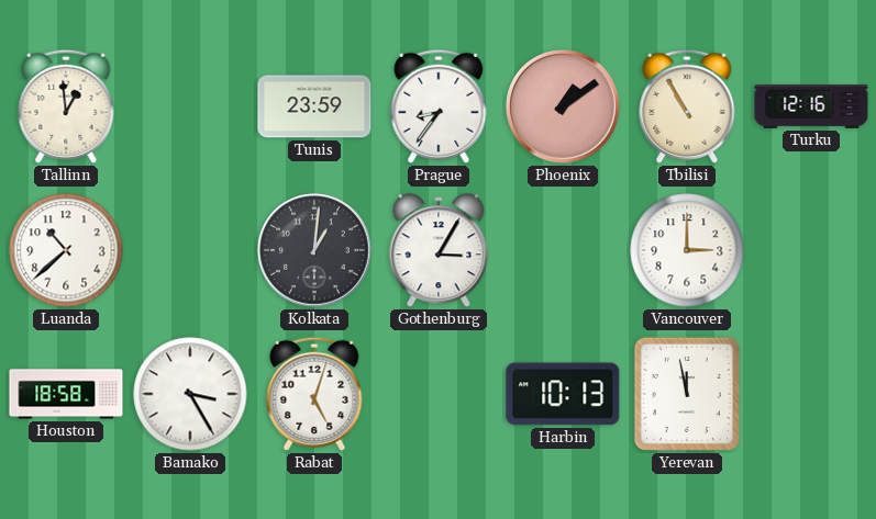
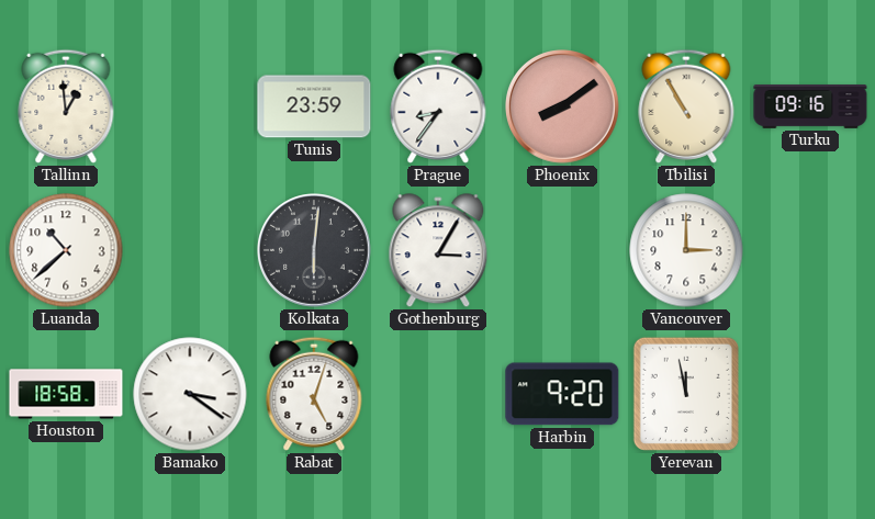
Phoenix: 1:09 -> 8:09
Turku: 12:16 -> 09:16
Kolkata: 1:01 -> 6:01
Bamako: 3:25 -> 3:21
Harbin: 10:13 -> 9:20
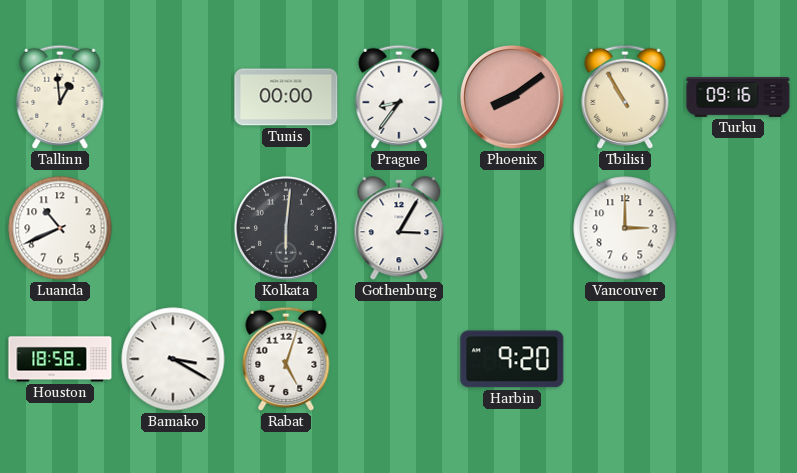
Tunis: 23:59 -> 00:00
Luanda: 10:38 -> 10:41
Bamako: 3:21 -> 3:20
Yerevan: 11:58 -> none
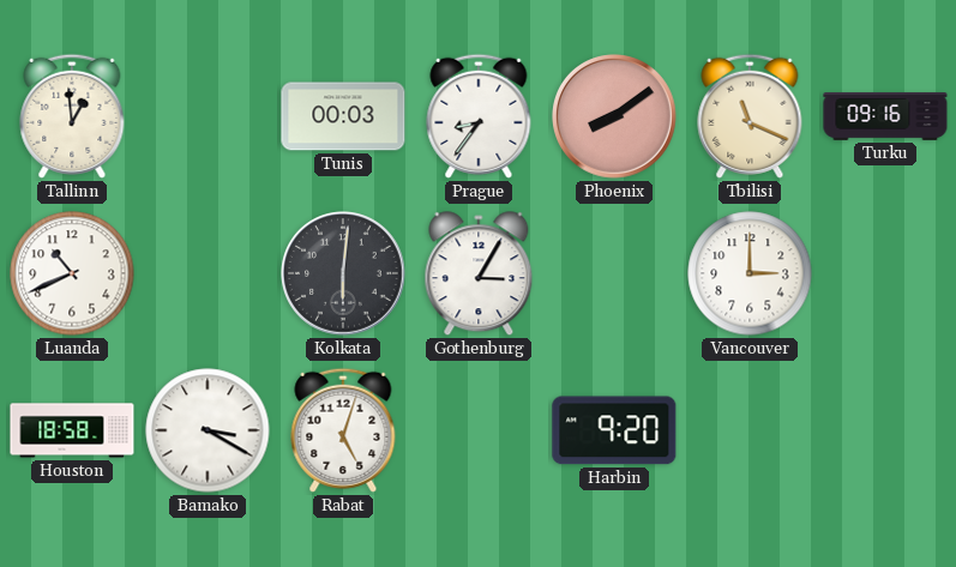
Tunis: 00:00 -> 00:03
Tbilisi: 10:55 -> 11:19
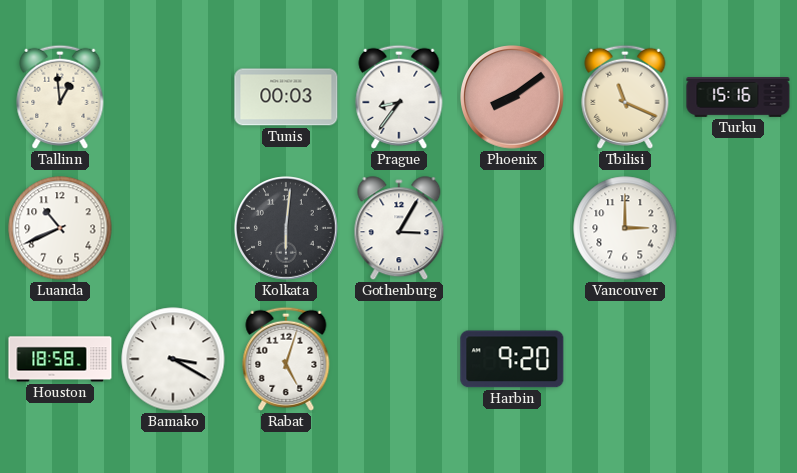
Turku: 09:16 -> 15:16
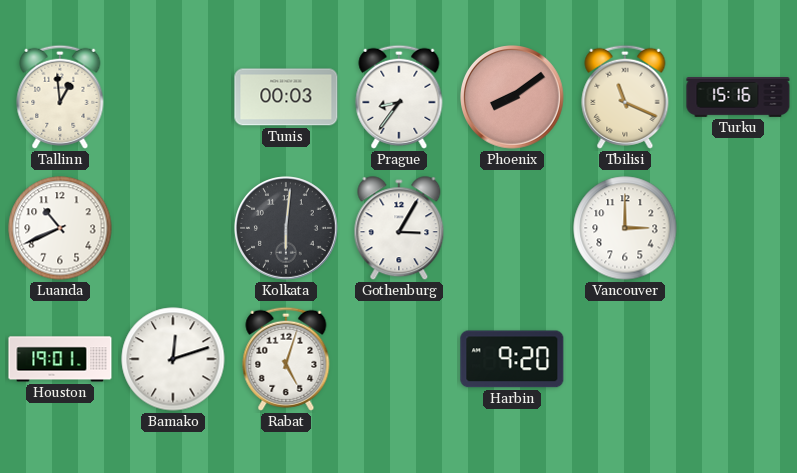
Houston: 18:58 -> 19:01
Bamako: 3:20 -> 12:12
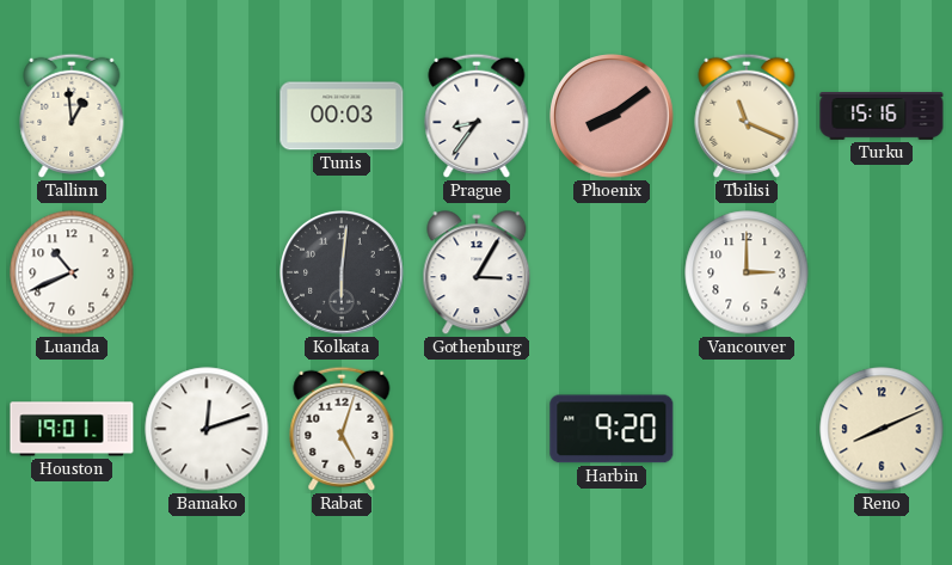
Reno: none -> 8:11
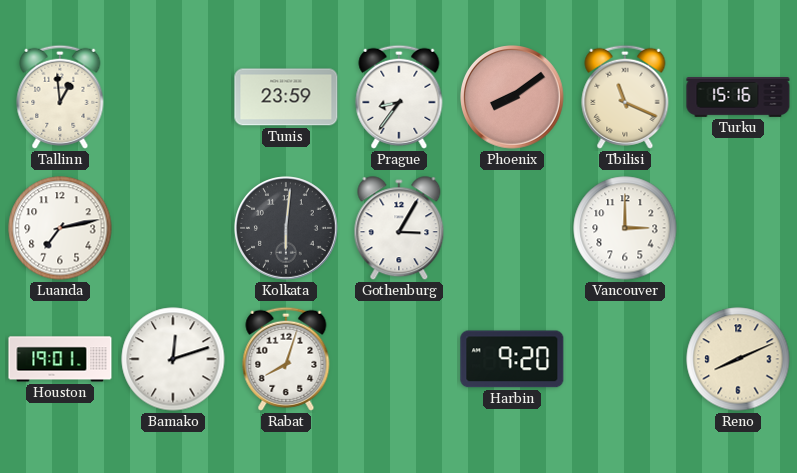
Tunis: 00:03 -> 23:59
Luanda: 10:41 -> 7:13
Rabat: 5:03 -> 8:03
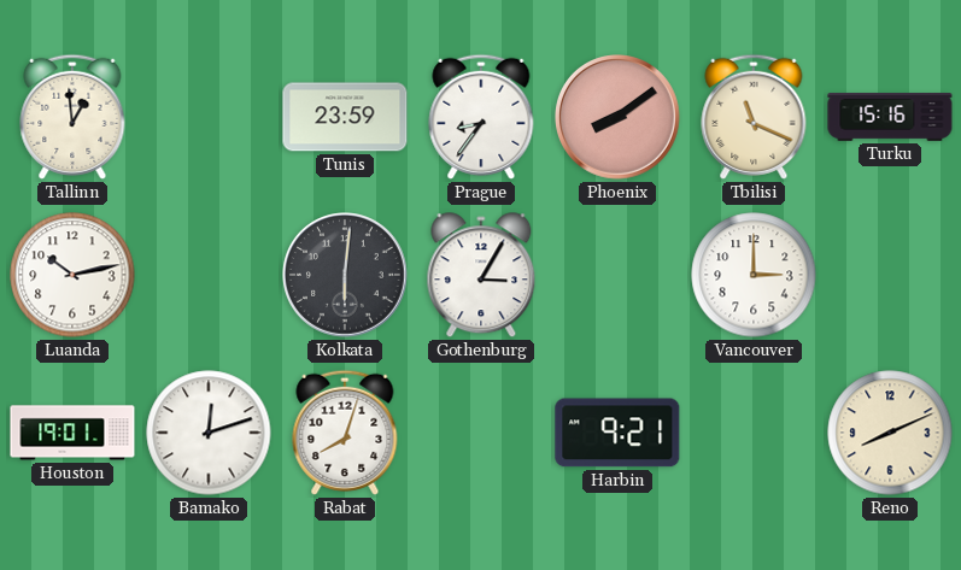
Luanda: 7:13 -> 10:13
Harbin: 9:20 -> 9:21
